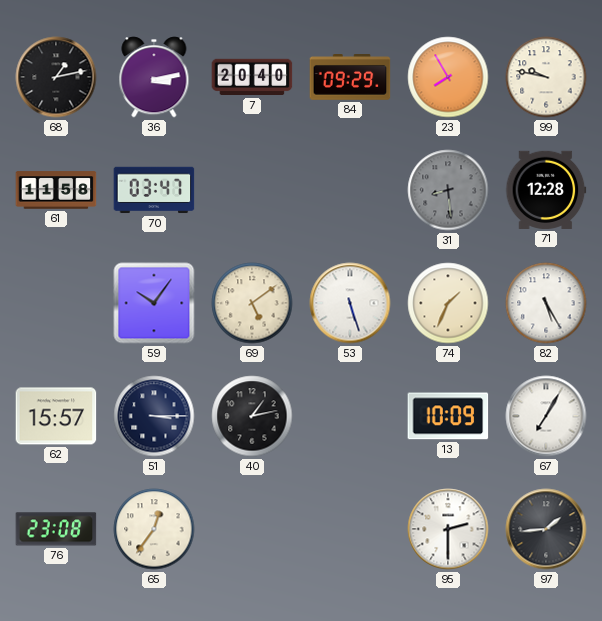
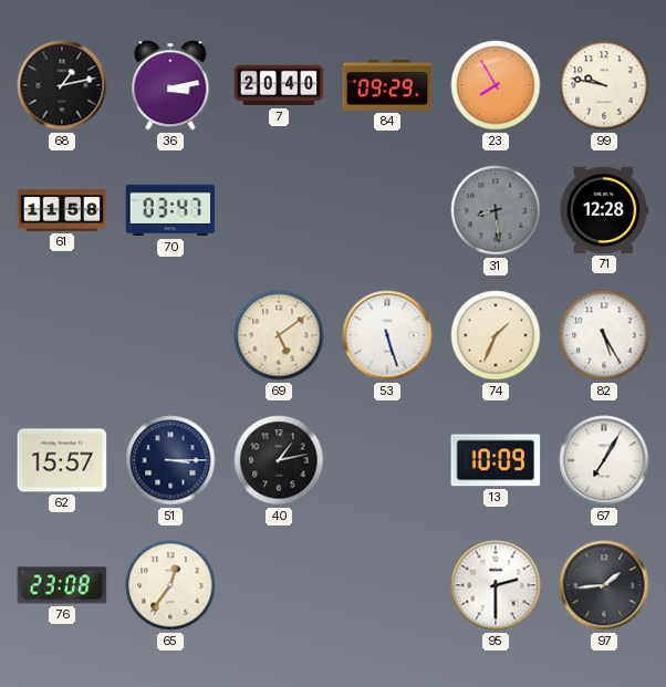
59: 10:06 -> none
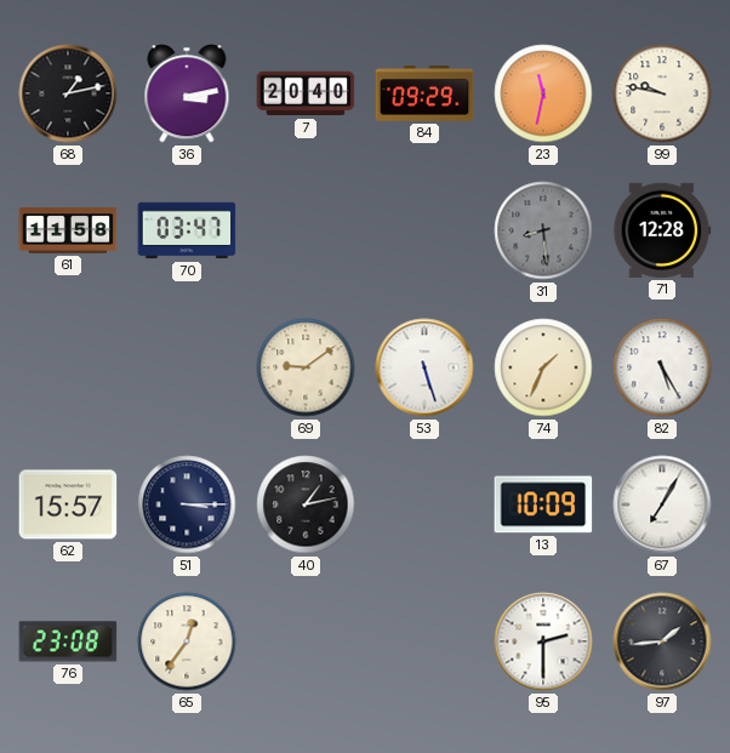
23: 7:55 -> 11:32
69: 5:09 -> 9:09
